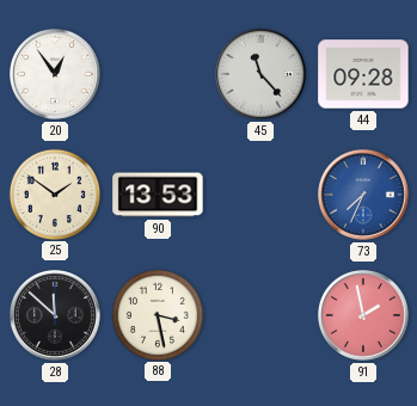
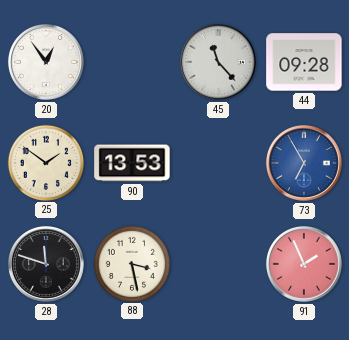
73: 7:34 -> 6:55
28: 11:52 -> 11:48
91: 1:58 -> 1:56
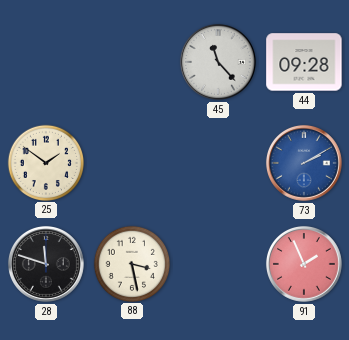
20: 12:54 -> none
90: 13:53 -> none
73: 6:55 -> 2:10
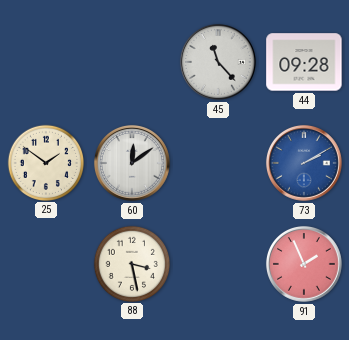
60: none -> 12:09
28: 11:48 -> none
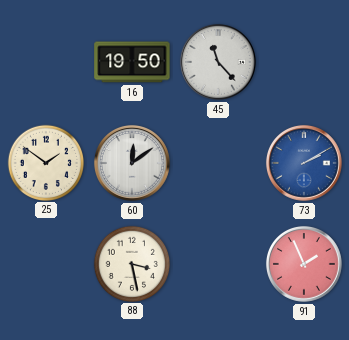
16: none -> 19:50
44: 09:28 -> none
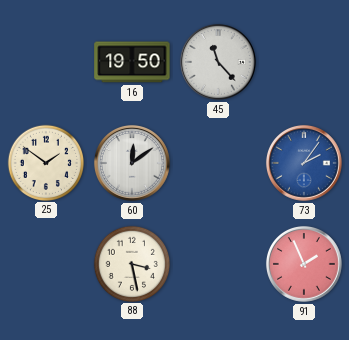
73: 2:10 -> 2:06
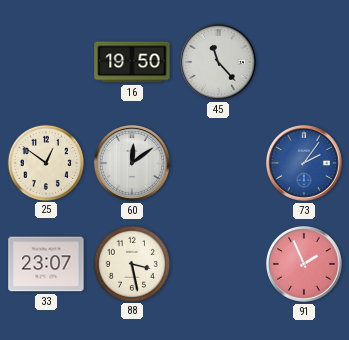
25: 1:51 -> 12:51
33: none -> 23:07
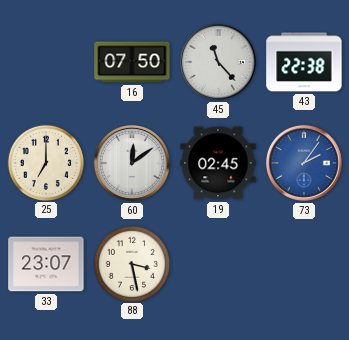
16: 19:50 -> 07:50
43: none -> 22:38
25: 12:51 -> 7:00
19: none -> 02:45
91: 1:56 -> none
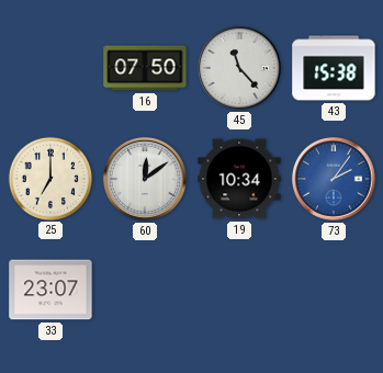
43: 22:38 -> 15:38
19: 02:45 -> 10:34
88: 3:28 -> none
